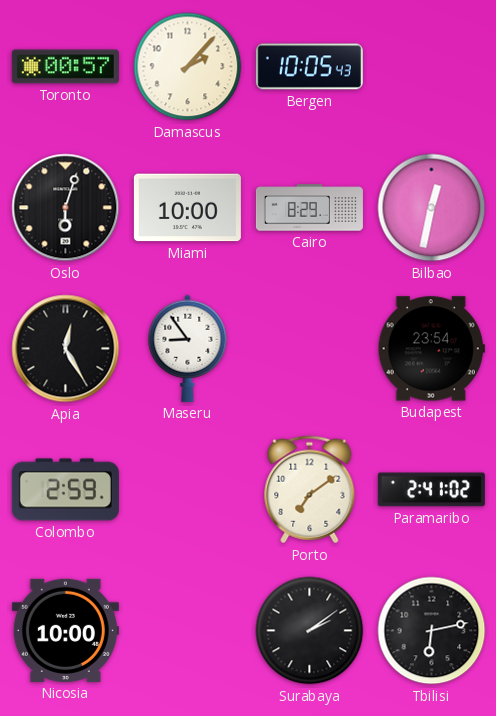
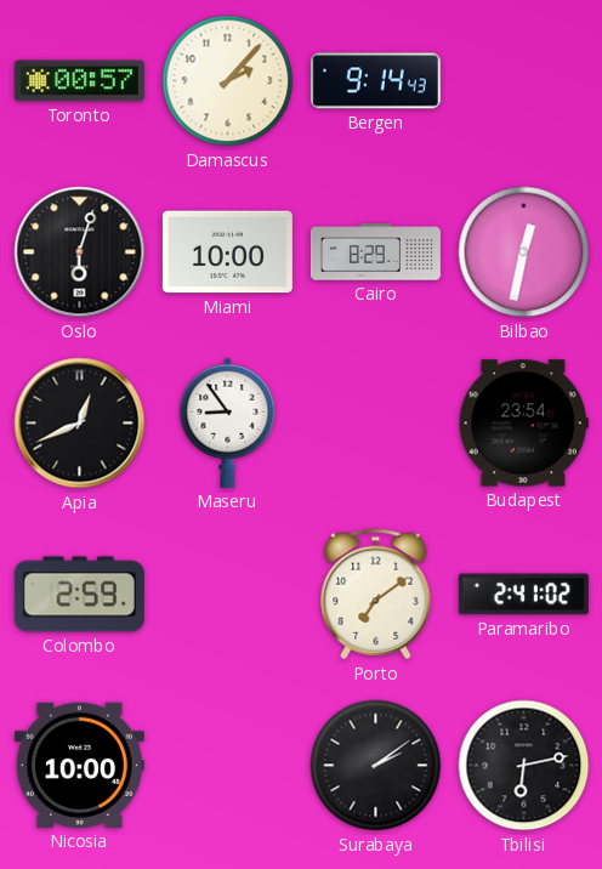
Bergen: 10:05 -> 9:14
Apia: 12:25 -> 12:41
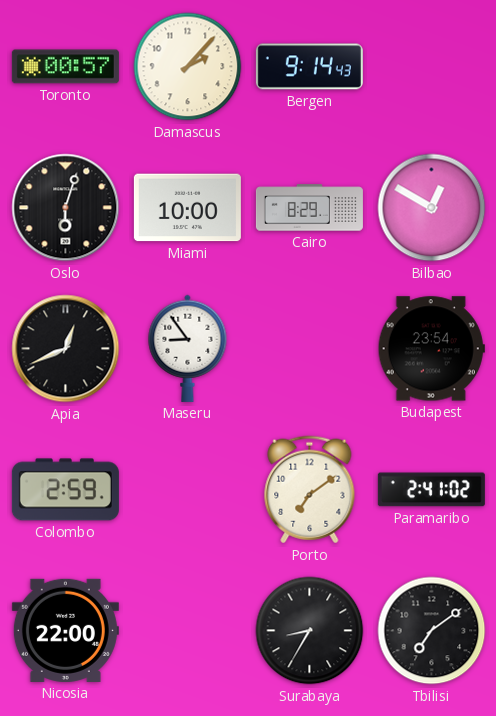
Bilbao: 12:32 -> 12:50
Nicosia: 10:00 -> 22:00
Surabaya: 2:09 -> 8:35
Tbilisi: 6:13 -> 7:09
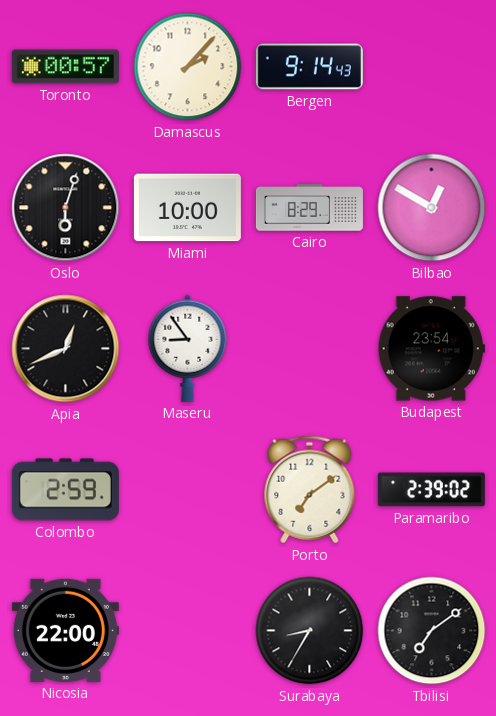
Paramaribo: 2:41 -> 2:39
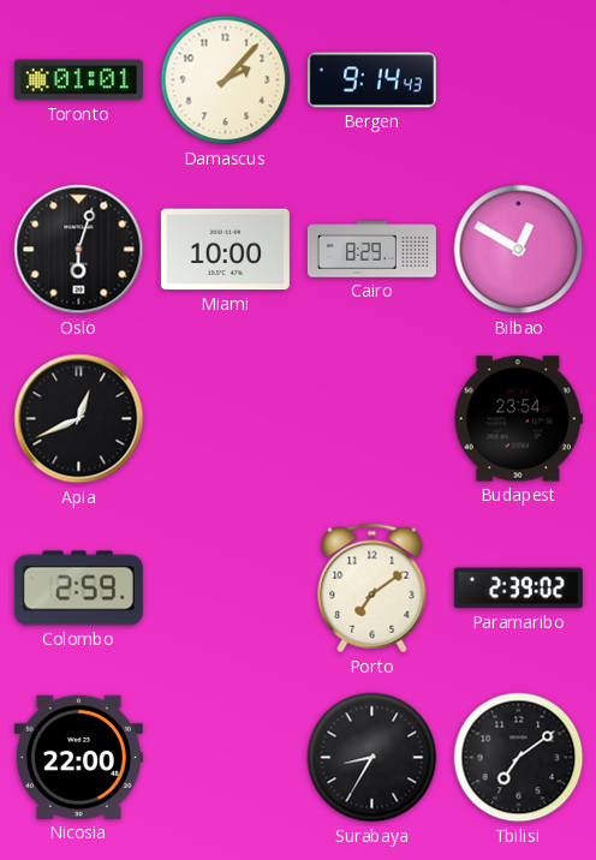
Toronto: 00:57 -> 01:01
Maseru: 8:54 -> none
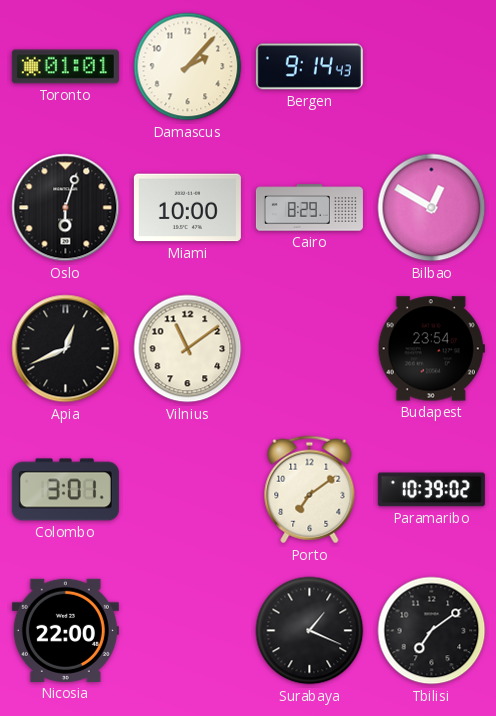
Vilnius: none -> 11:09
Colombo: 2:59 -> 3:01
Paramaribo: 2:39 -> 10:39
Surabaya: 8:35 -> 1:19
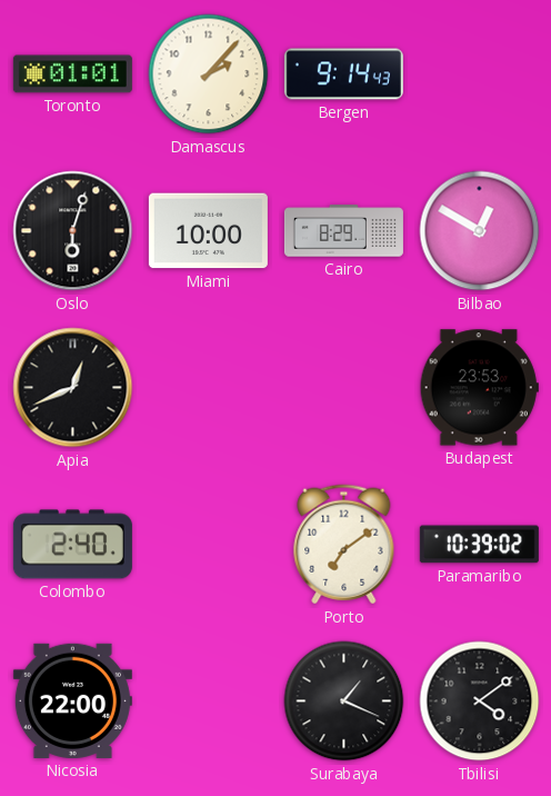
Vilnius: 11:09 -> none
Budapest: 23:54 -> 23:53
Colombo: 3:01 -> 2:40
Tbilisi: 7:09 -> 4:09
